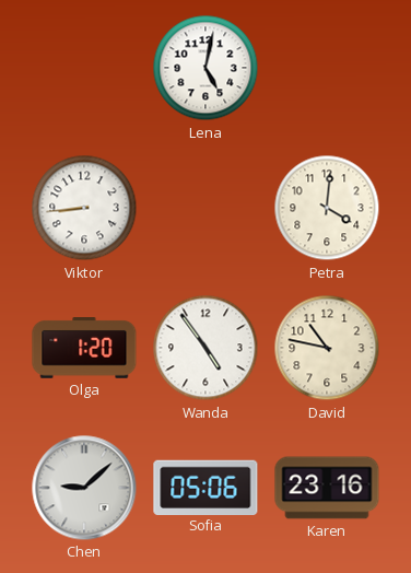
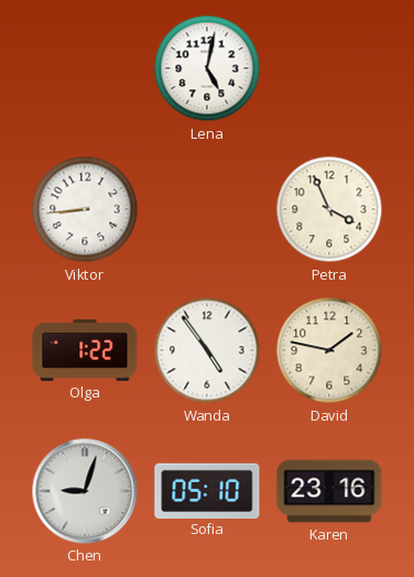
Petra: 4:01 -> 3:56
Olga: 1:20 -> 1:22
David: 10:47 -> 1:47
Chen: 9:08 -> 9:03
Sofia: 05:06 -> 05:10
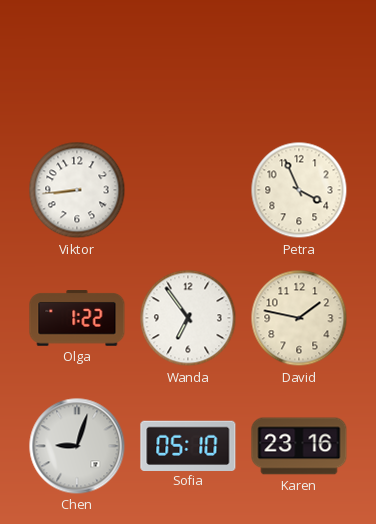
Lena: 5:02 -> none
Wanda: 4:54 -> 6:54
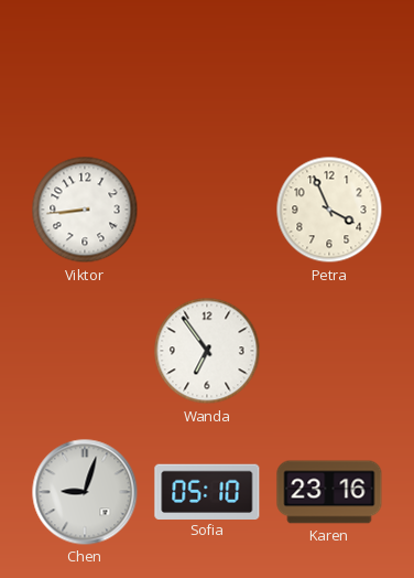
Olga: 1:22 -> none
David: 1:47 -> none
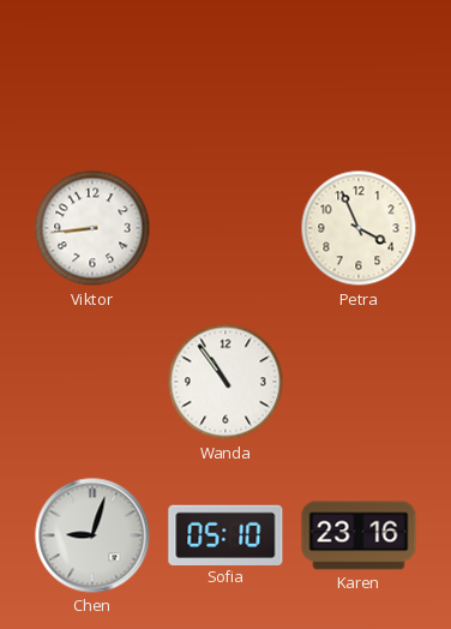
Wanda: 6:54 -> 10:54
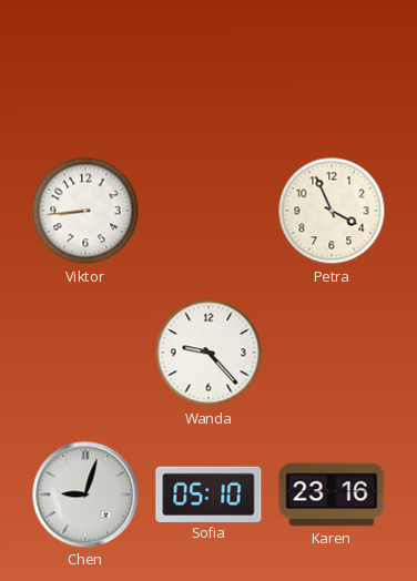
Wanda: 10:54 -> 9:23
